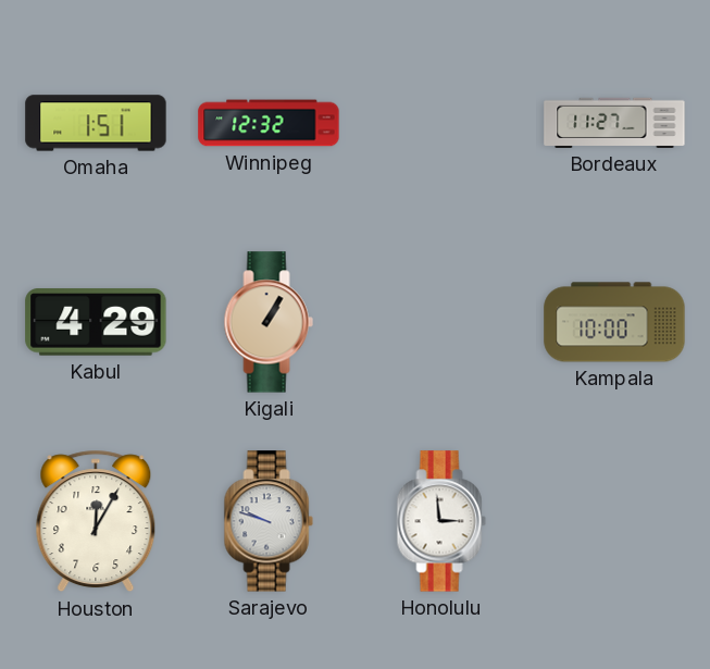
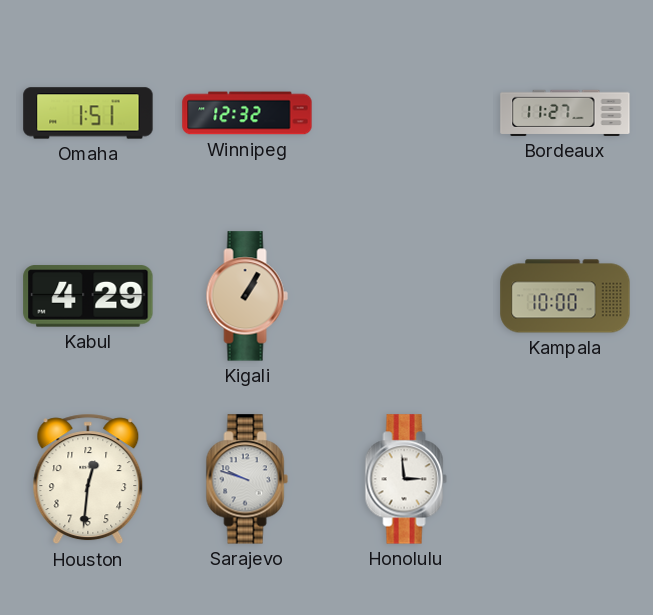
Houston: 12:05 -> 12:31
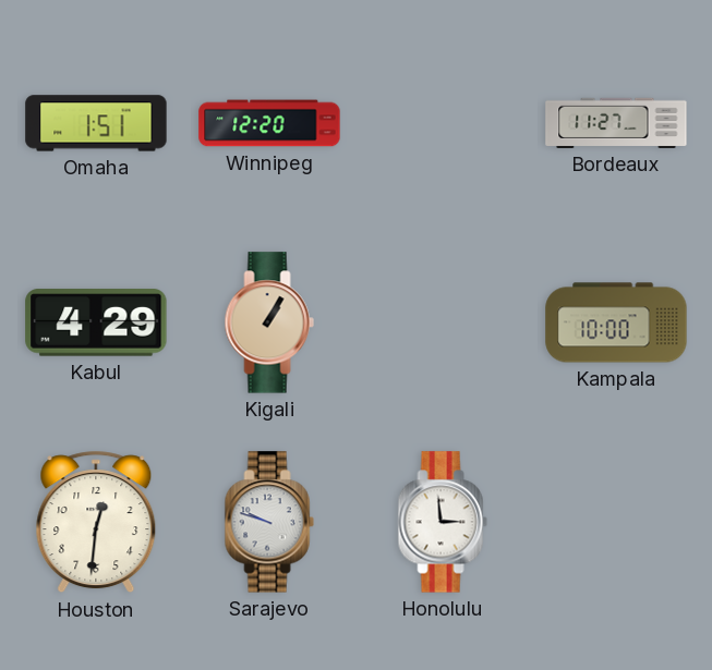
Winnipeg: 12:32 -> 12:20
